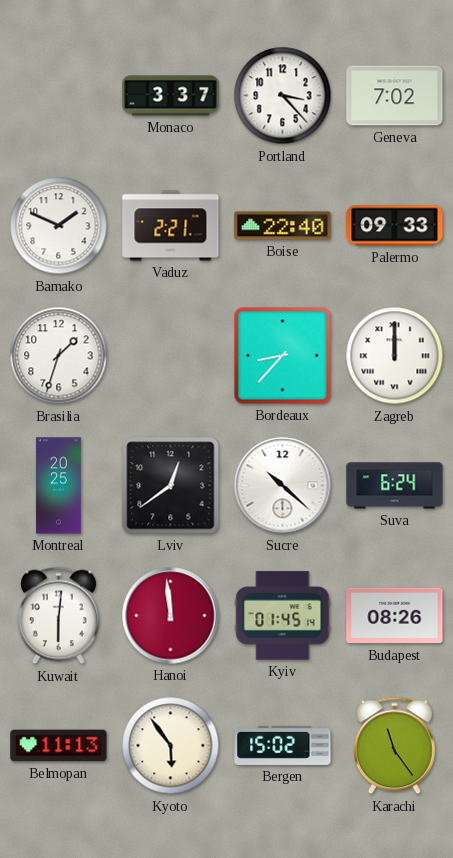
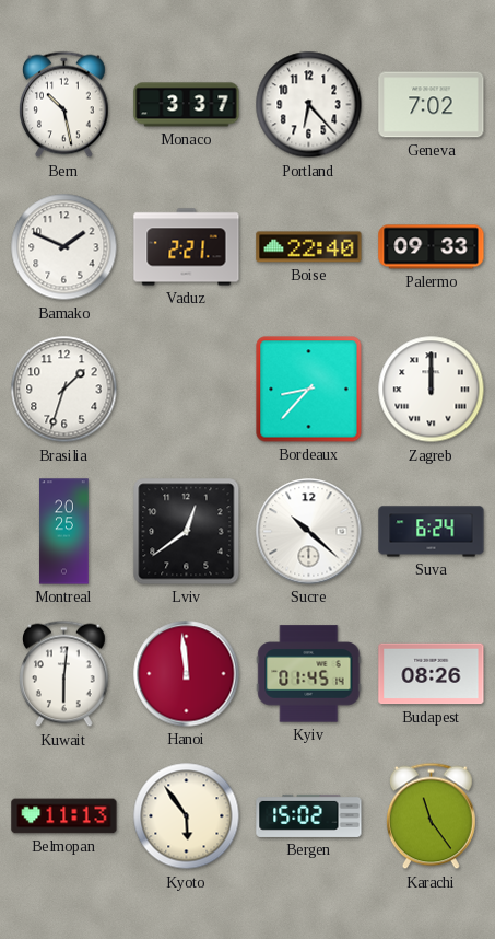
Bern: none -> 10:28
Portland: 3:23 -> 6:23
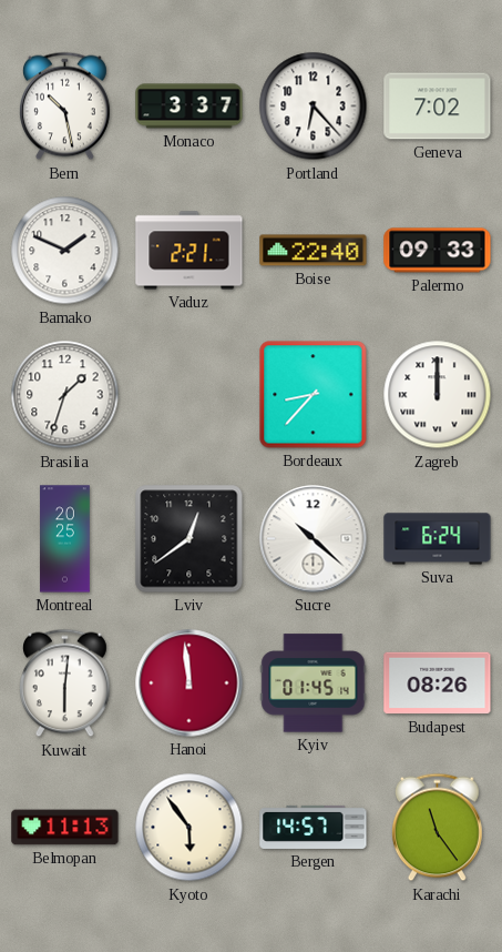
Bergen: 15:02 -> 14:57
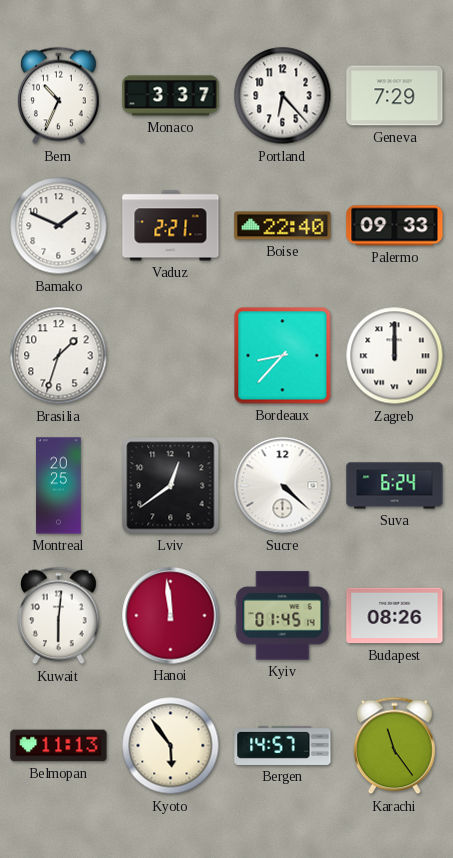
Bern: 10:28 -> 10:34
Geneva: 7:02 -> 7:29
Sucre: 10:22 -> 4:22
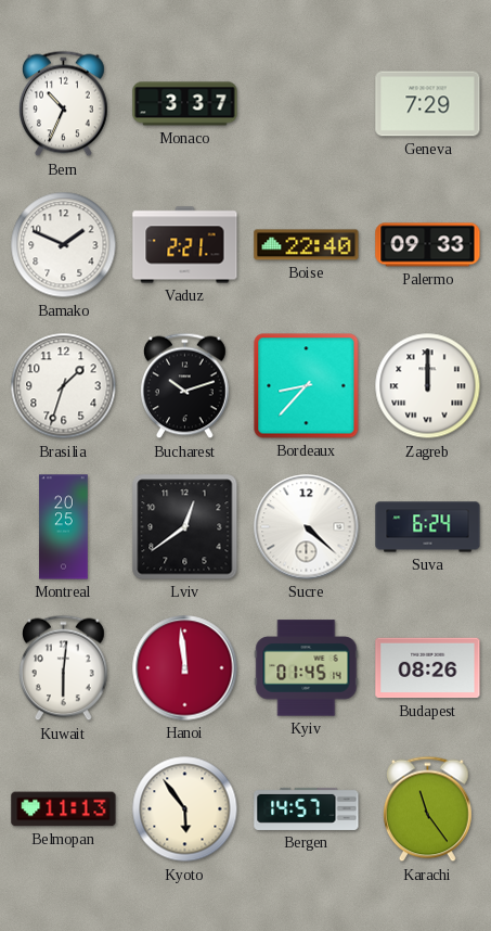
Portland: 6:23 -> none
Bucharest: none -> 10:12
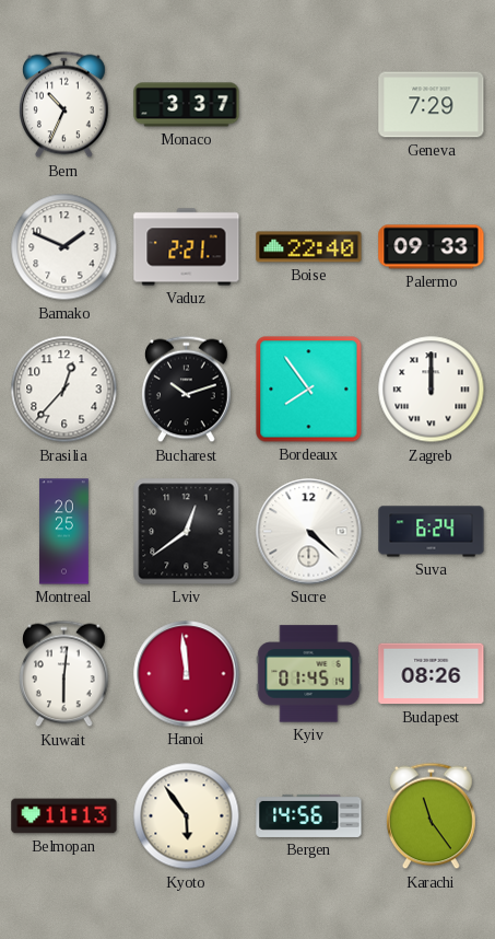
Brasilia: 1:33 -> 12:37
Bordeaux: 8:37 -> 7:54
Bergen: 14:57 -> 14:56
